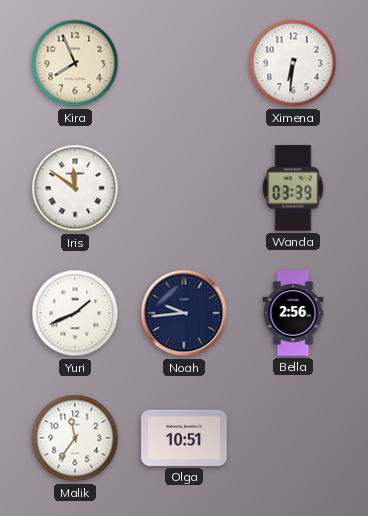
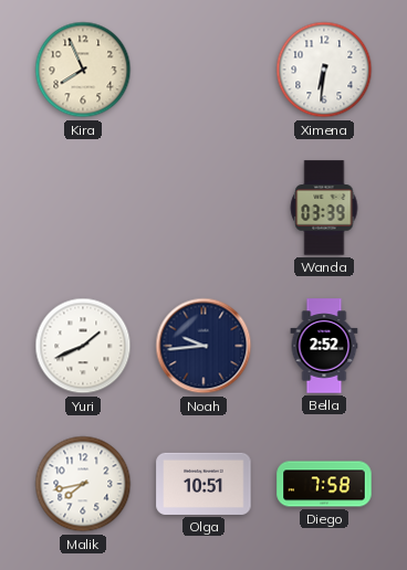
Iris: 11:51 -> none
Bella: 2:56 -> 2:52
Malik: 11:36 -> 7:43
Diego: none -> 7:58
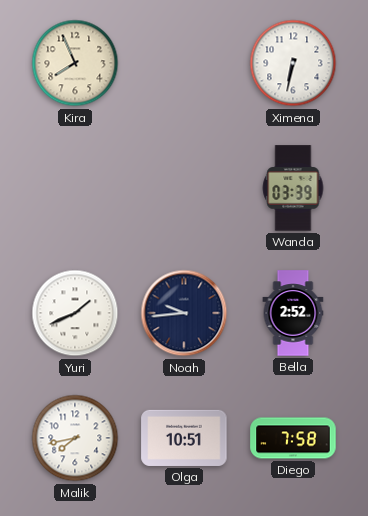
Ximena: 6:31 -> 6:32
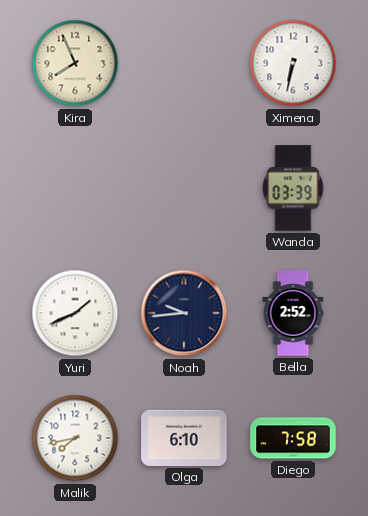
Olga: 10:51 -> 6:10
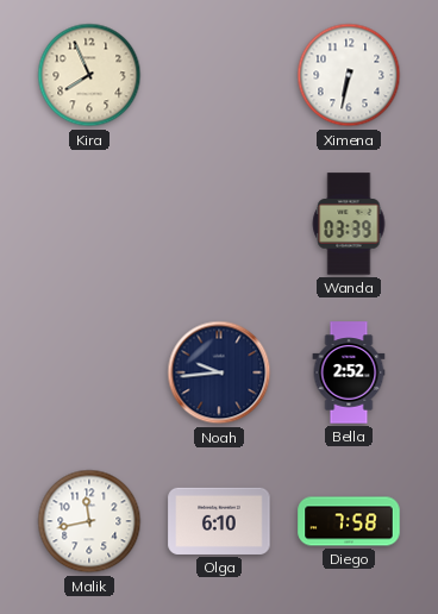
Yuri: 1:41 -> none
Malik: 7:43 -> 11:43
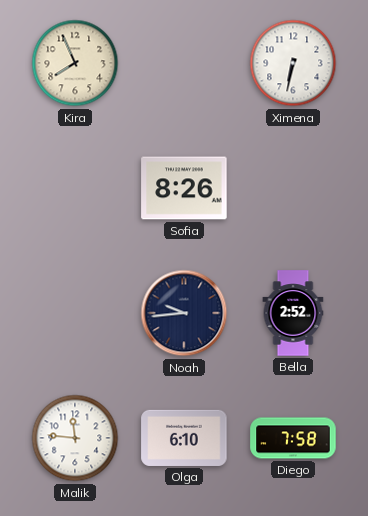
Sofia: none -> 8:26
Wanda: 03:39 -> none
Malik: 11:43 -> 11:46
